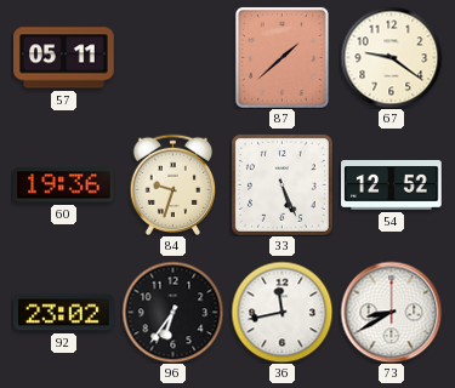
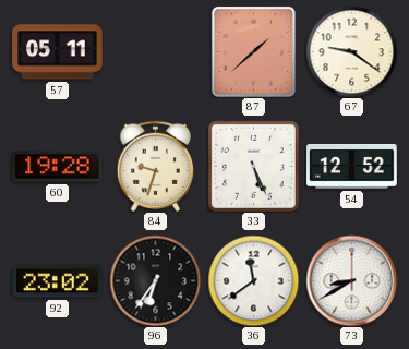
60: 19:36 -> 19:28
36: 11:43 -> 11:39
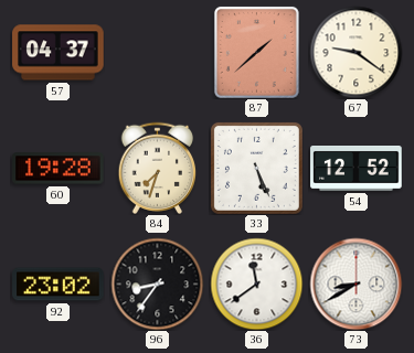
57: 05:11 -> 04:37
84: 9:33 -> 7:33
96: 6:36 -> 8:36
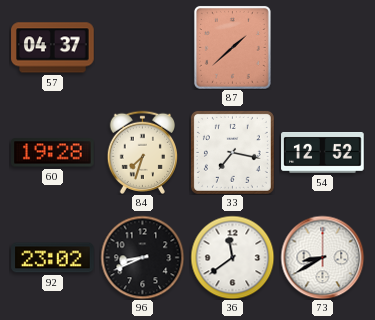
67: 9:21 -> none
33: 5:26 -> 7:17
96: 8:36 -> 8:41
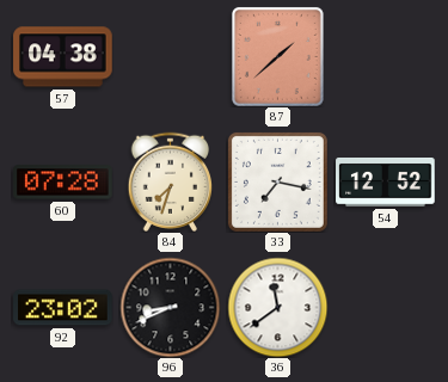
57: 04:37 -> 04:38
60: 19:28 -> 07:28
73: 8:40 -> none
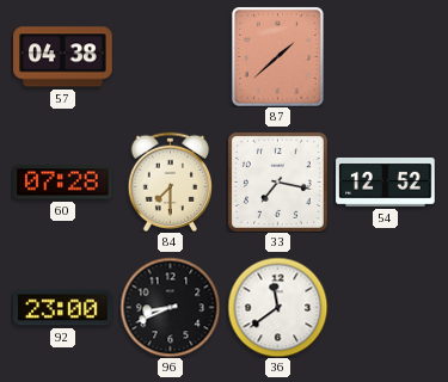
84: 7:33 -> 7:30
92: 23:02 -> 23:00
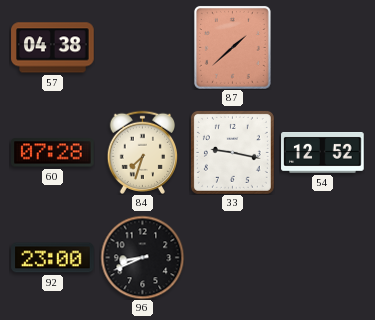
84: 7:30 -> 7:33
33: 7:17 -> 9:17
36: 11:39 -> none
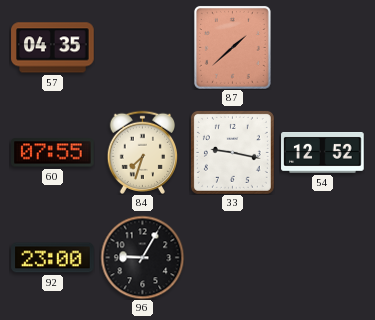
57: 04:38 -> 04:35
60: 07:28 -> 07:55
96: 8:41 -> 9:05
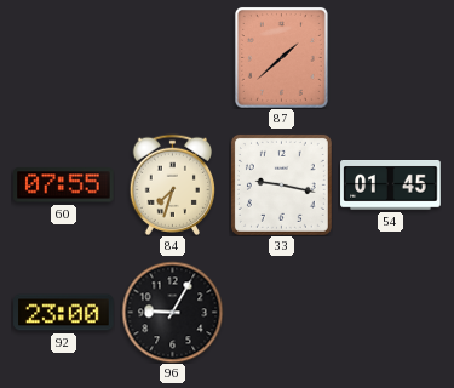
57: 04:35 -> none
54: 12:52 -> 01:45
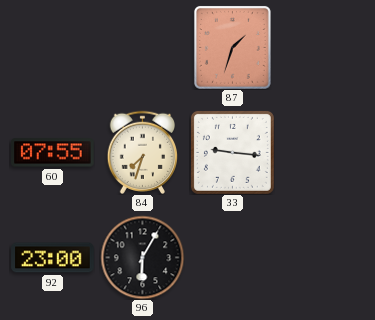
87: 1:38 -> 1:33
33: 9:17 -> 9:16
54: 01:45 -> none
96: 9:05 -> 6:05
